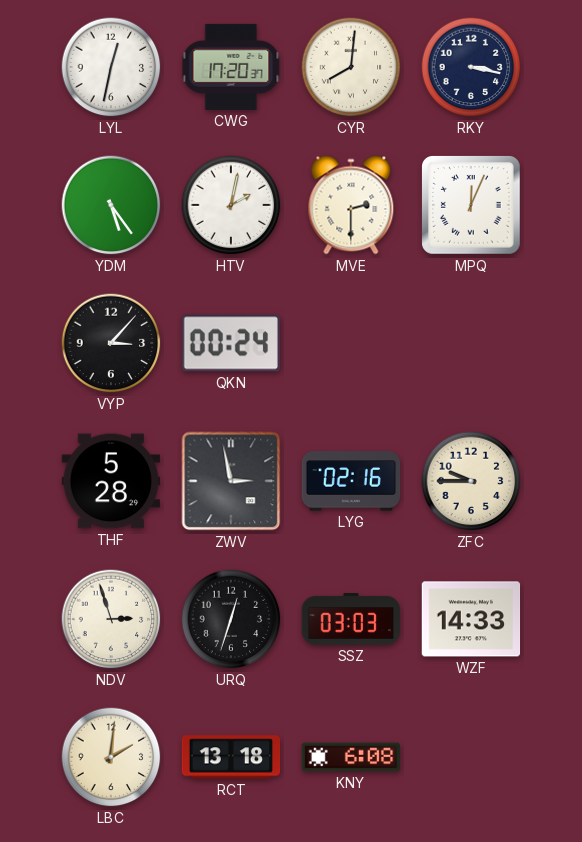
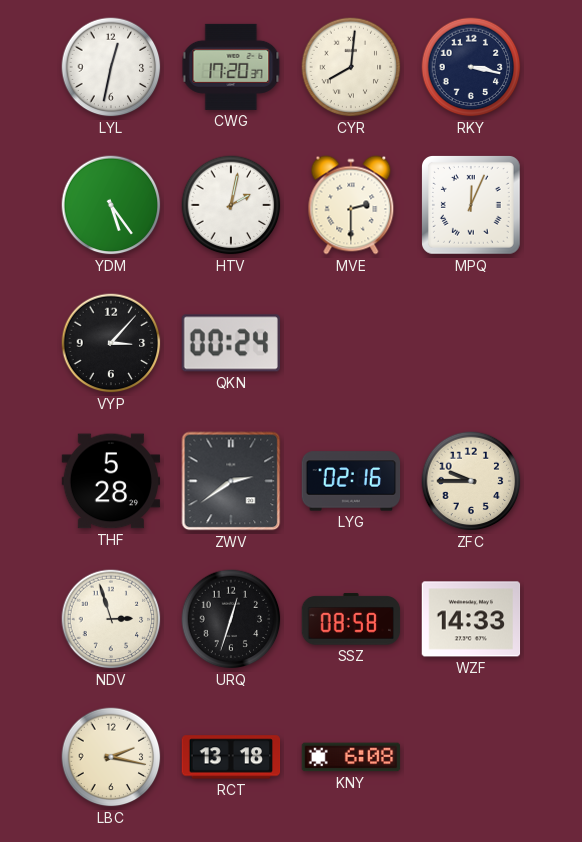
ZWV: 2:58 -> 2:39
SSZ: 03:03 -> 08:58
LBC: 2:01 -> 2:17
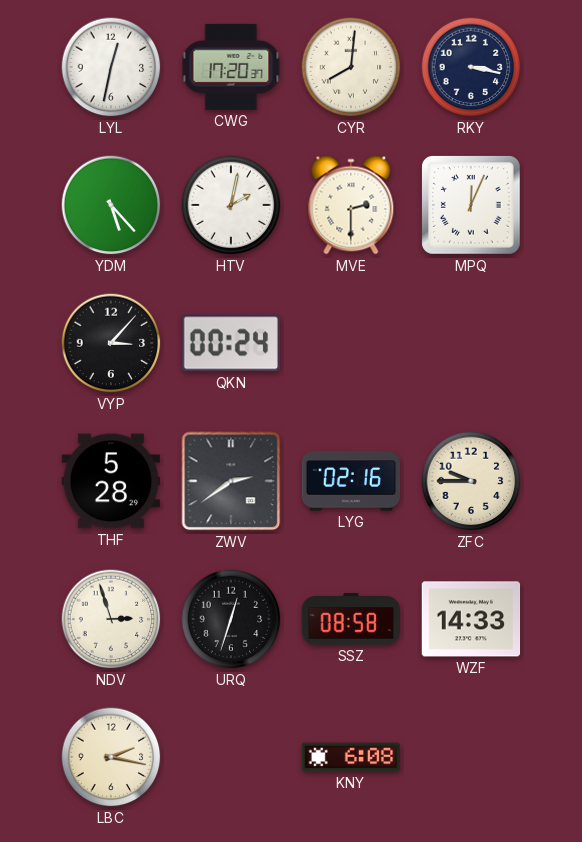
YDM: 5:24 -> 5:23
RCT: 13:18 -> none
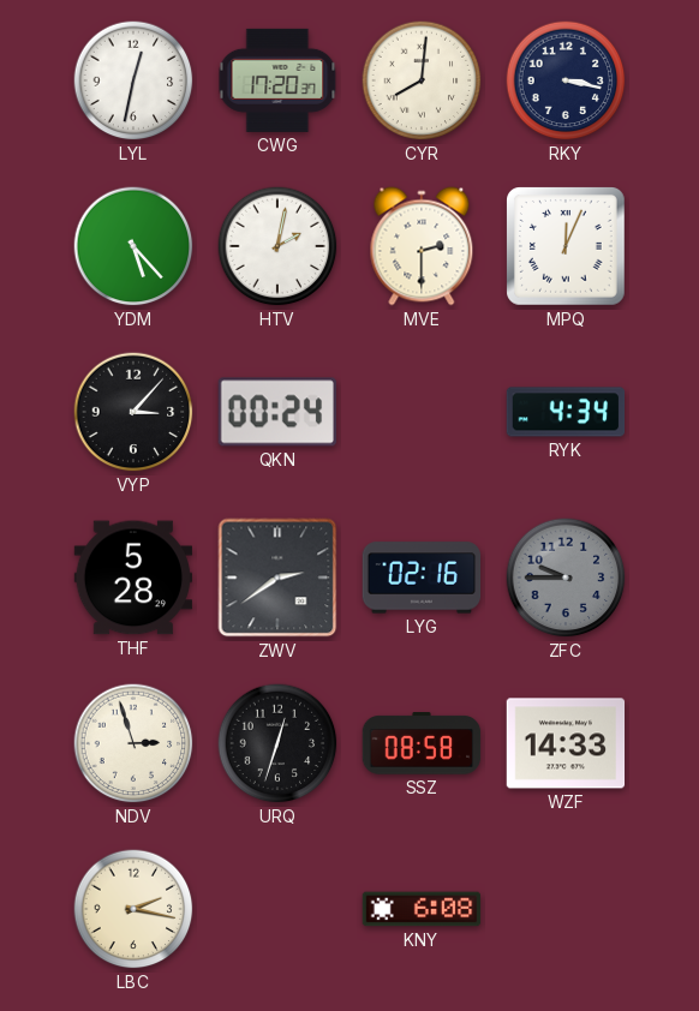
RYK: none -> 4:34
ZFC dial: cream -> grey
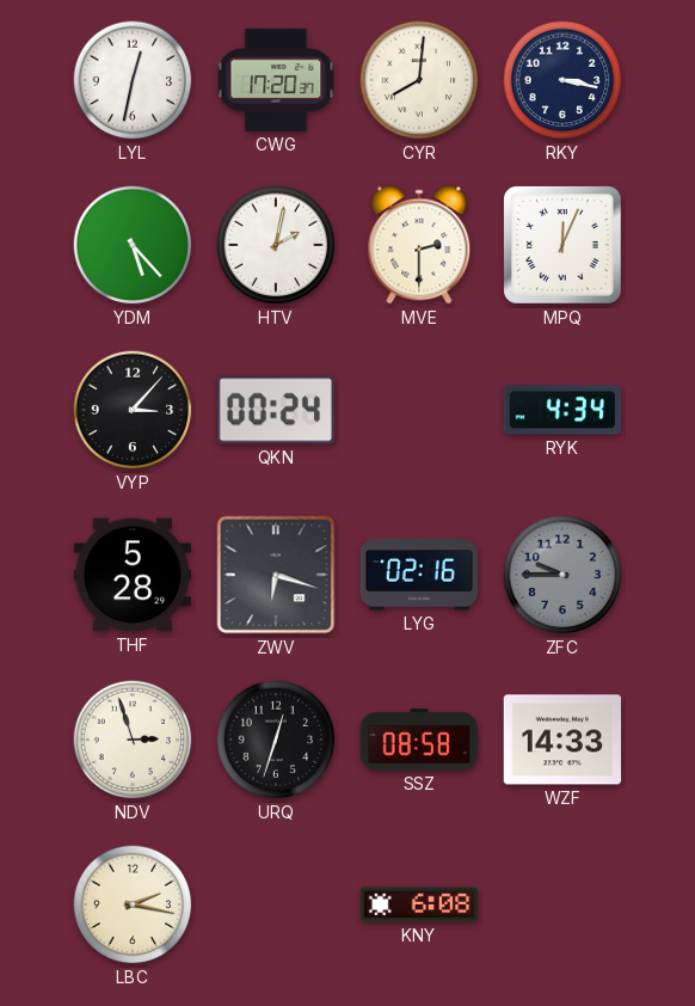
ZWV: 2:39 -> 6:18
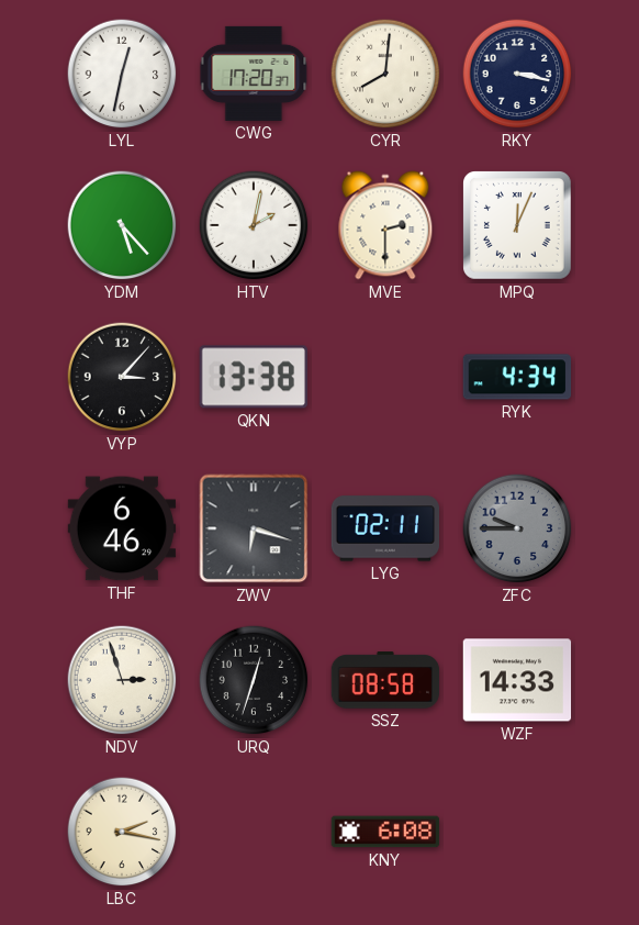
QKN: 00:24 -> 13:38
THF: 5:28 -> 6:46
LYG: 02:16 -> 02:11
